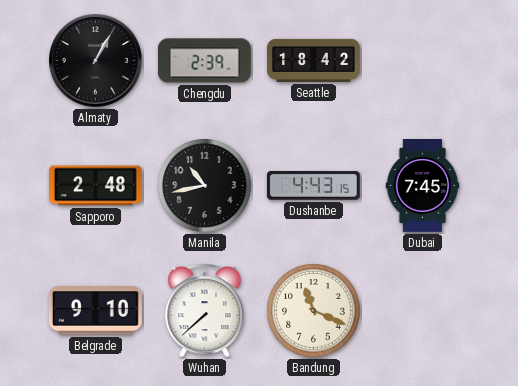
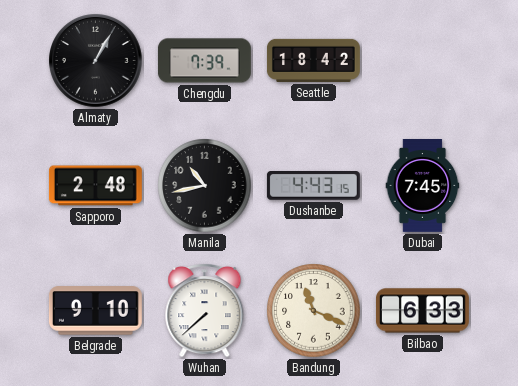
Chengdu: 2:39 -> 7:39
Bilbao: none -> 6:33
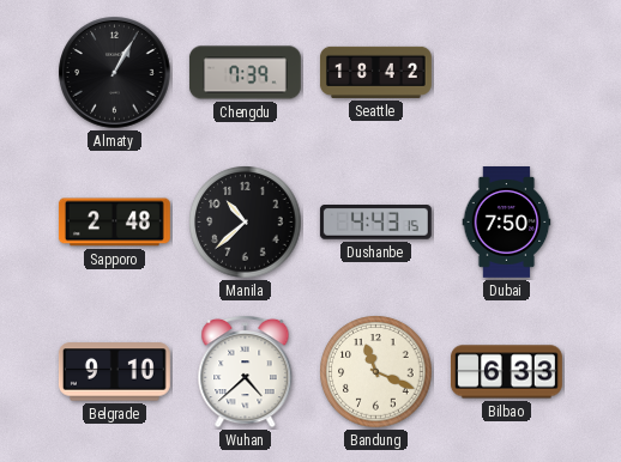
Manila: 10:43 -> 10:38
Dubai: 7:45 -> 7:50
Wuhan: 7:38 -> 4:38
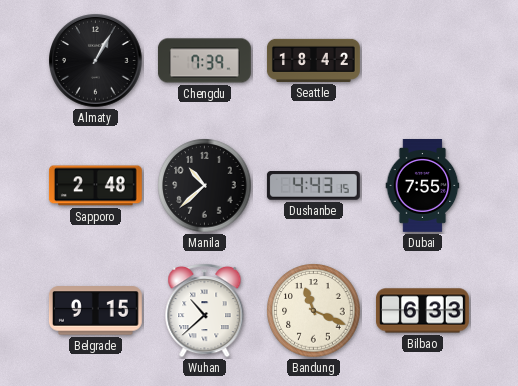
Dubai: 7:50 -> 7:55
Belgrade: 9:10 -> 9:15
Wuhan: 4:38 -> 10:38
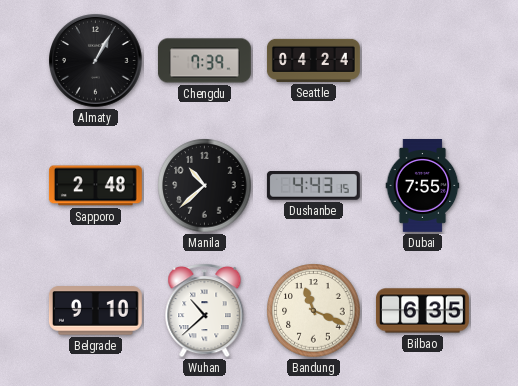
Seattle: 18:42 -> 04:24
Belgrade: 9:15 -> 9:10
Bilbao: 6:33 -> 6:35
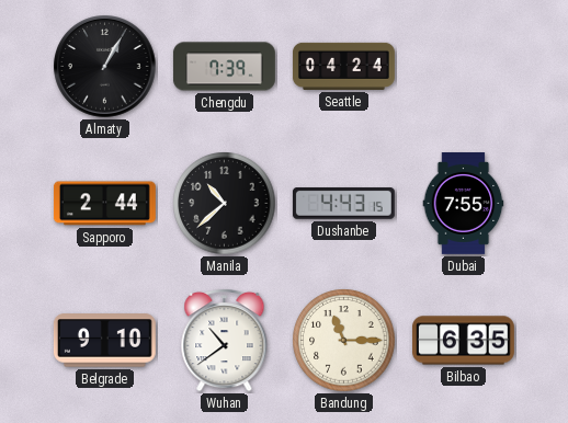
Sapporo: 2:48 -> 2:44
Wuhan: 10:38 -> 10:39
Bandung: 11:19 -> 11:15
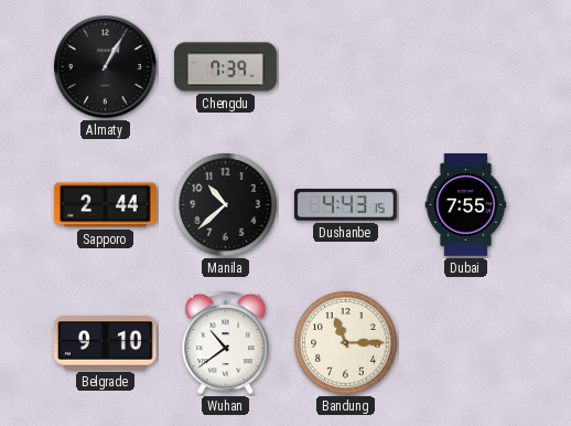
Seattle: 04:24 -> none
Bilbao: 6:35 -> none
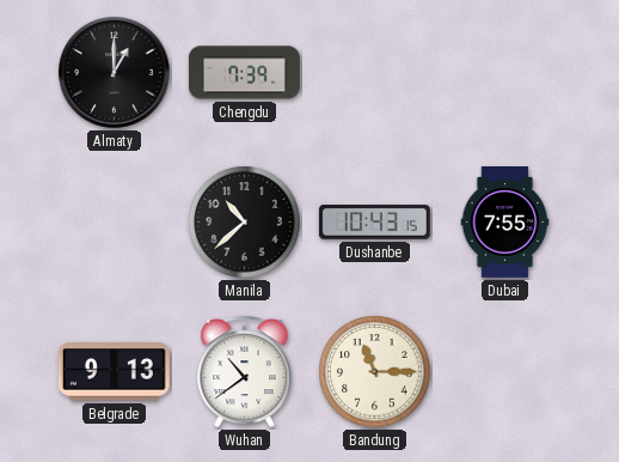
Almaty: 1:05 -> 1:00
Sapporo: 2:44 -> none
Dushanbe: 4:43 -> 10:43
Belgrade: 9:10 -> 9:13
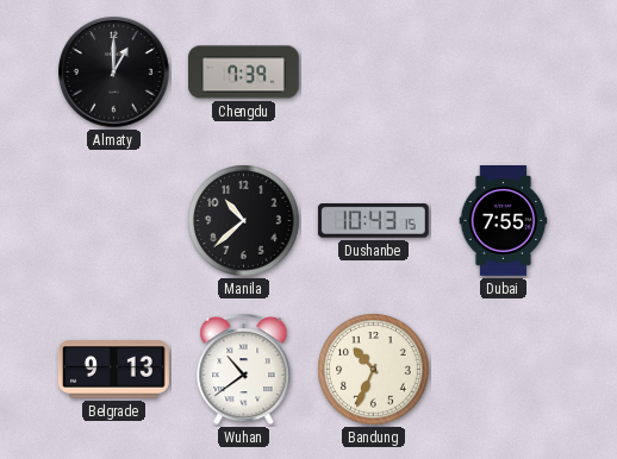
Bandung: 11:15 -> 10:34
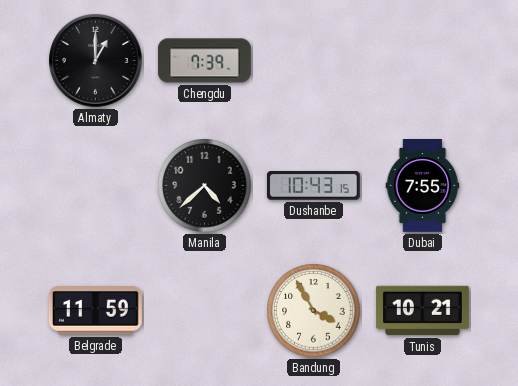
Manila: 10:38 -> 4:38
Belgrade: 9:13 -> 11:59
Wuhan: 10:39 -> none
Bandung: 10:34 -> 3:55
Tunis: none -> 10:21
